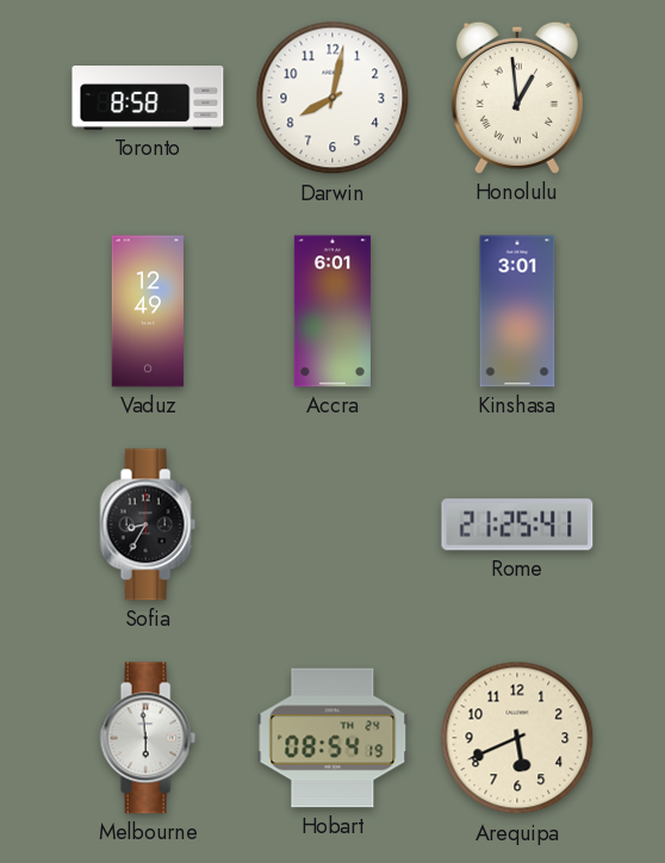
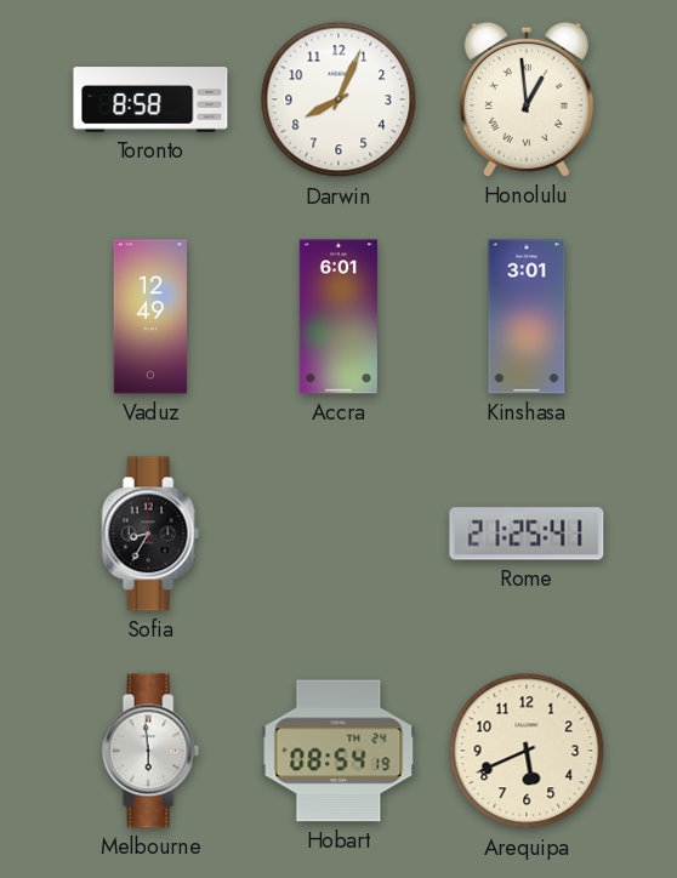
Darwin: 8:02 -> 8:04
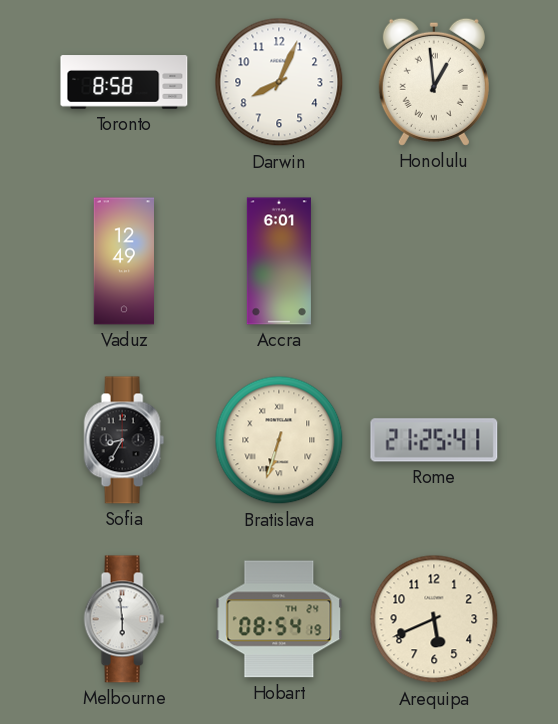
Kinshasa: 3:01 -> none
Bratislava: none -> 6:33
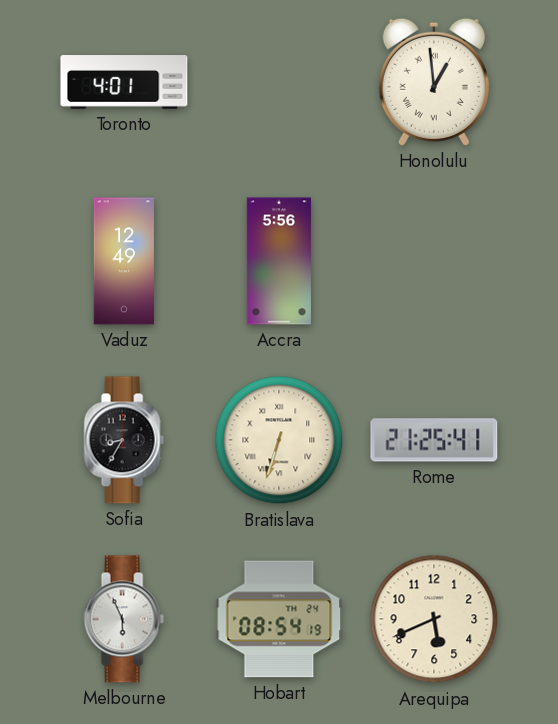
Toronto: 8:58 -> 4:01
Darwin: 8:04 -> none
Accra: 6:01 -> 5:56
Melbourne: 5:59 -> 5:56
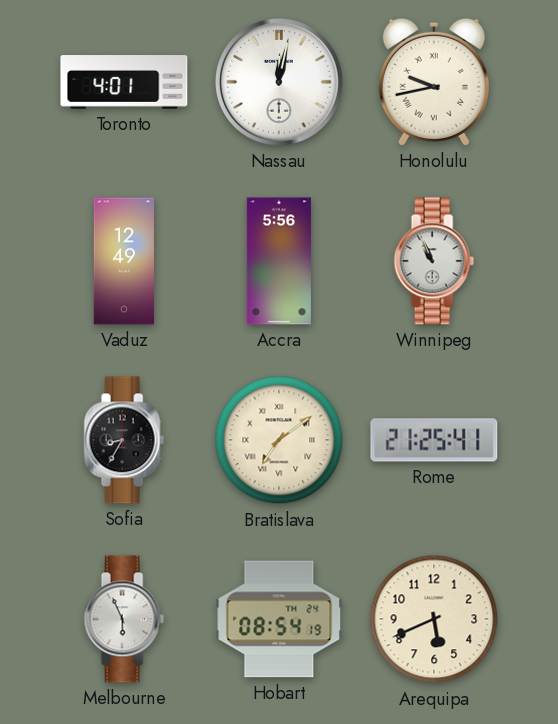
Nassau: none -> 12:02
Honolulu: 12:59 -> 9:43
Winnipeg: none -> 10:56
Bratislava: 6:33 -> 7:09
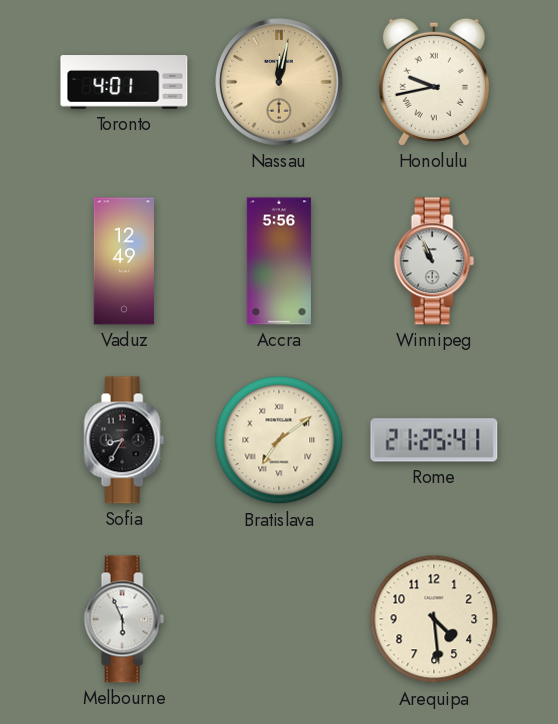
Nassau dial: white -> champagne
Hobart: 08:54 -> none
Arequipa: 5:41 -> 4:29
